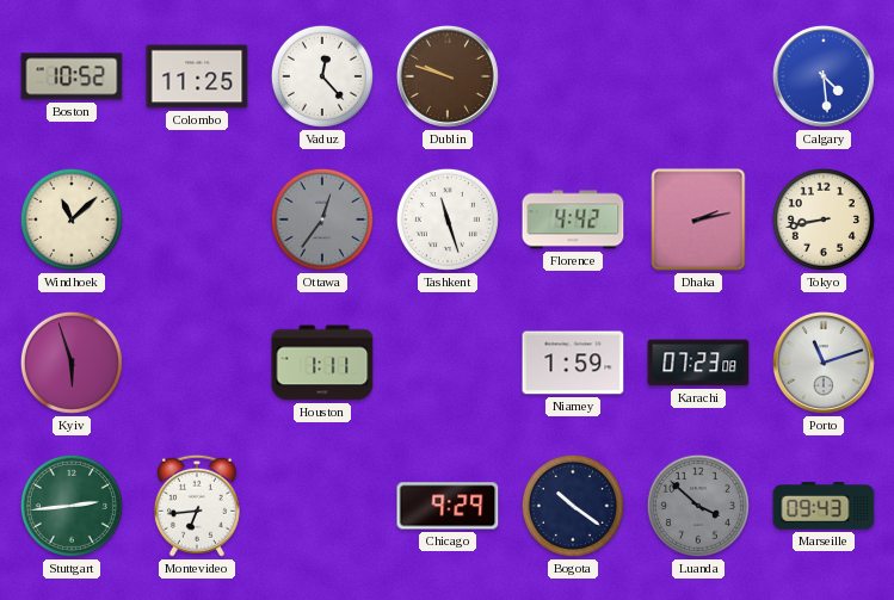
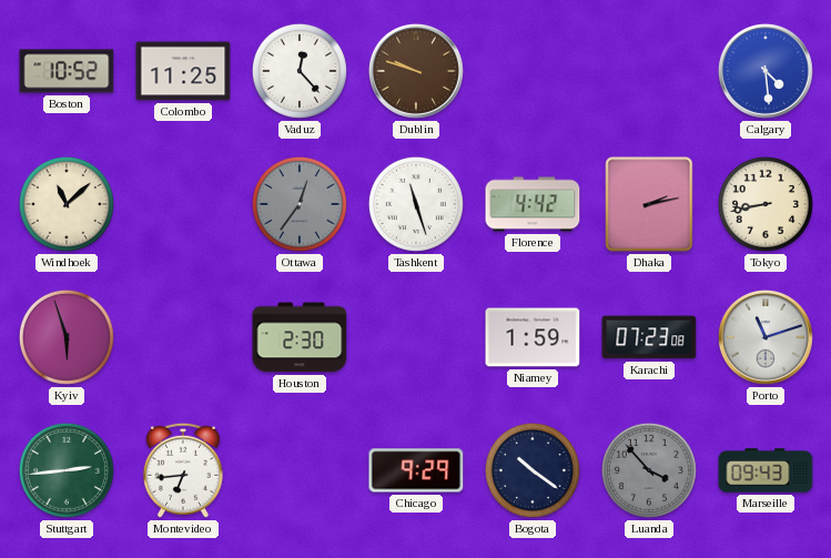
Houston: 1:11 -> 2:30
Luanda: 3:52 -> 3:53
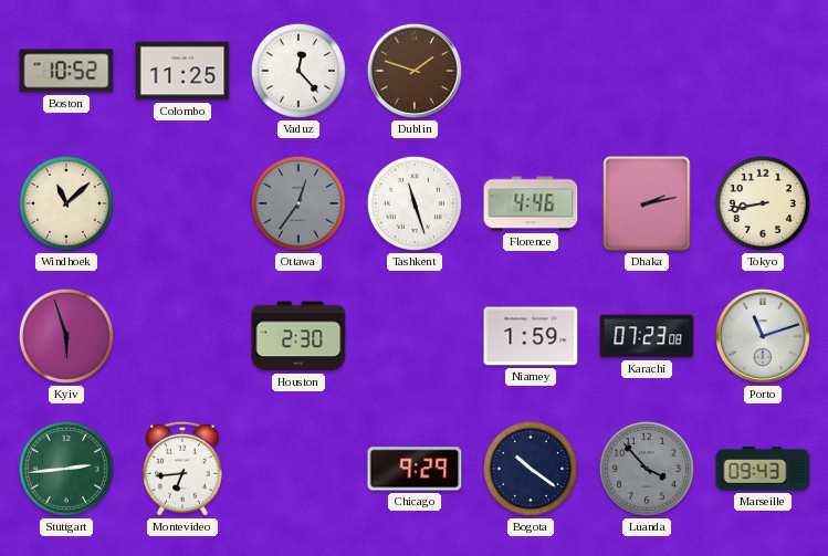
Dublin: 9:48 -> 1:48
Calgary: 4:29 -> none
Florence: 4:42 -> 4:46
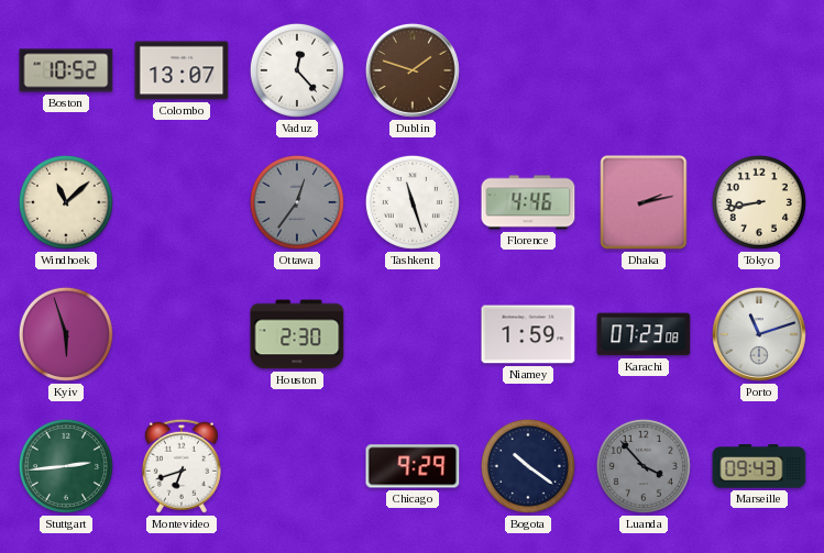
Colombo: 11:25 -> 13:07
Montevideo: 6:44 -> 6:42
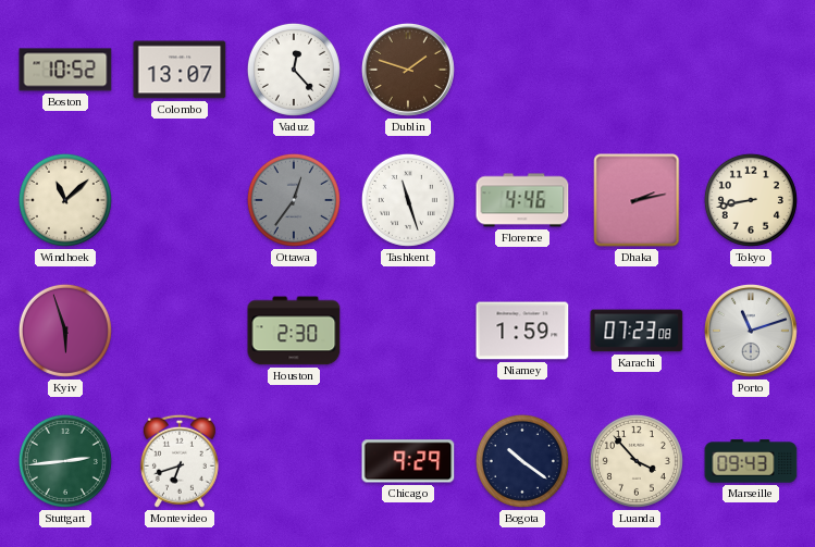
Luanda dial: grey -> cream
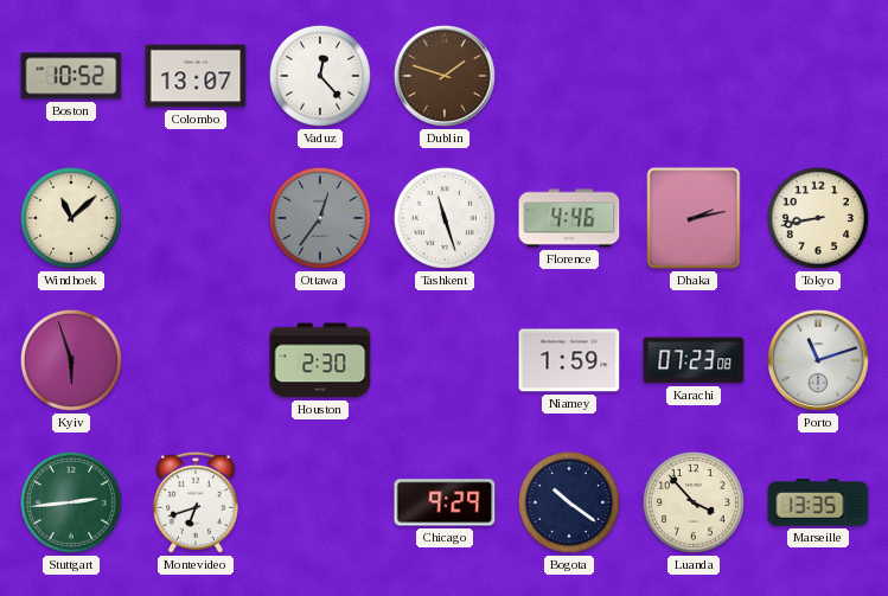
Marseille: 09:43 -> 13:35
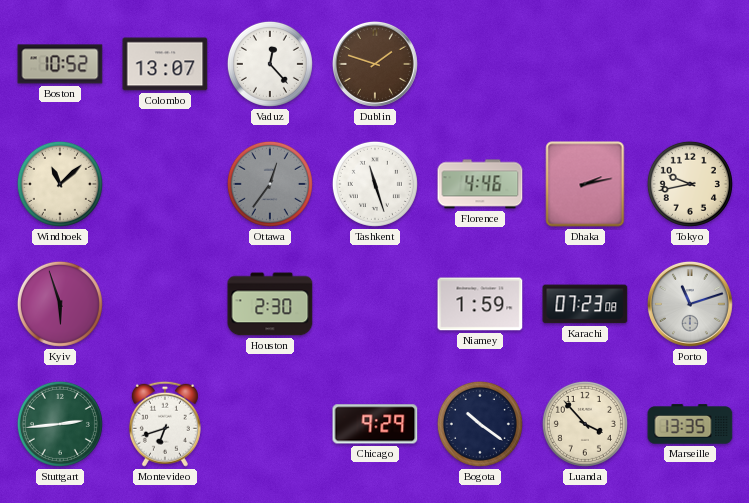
Tokyo: 8:43 -> 9:43
